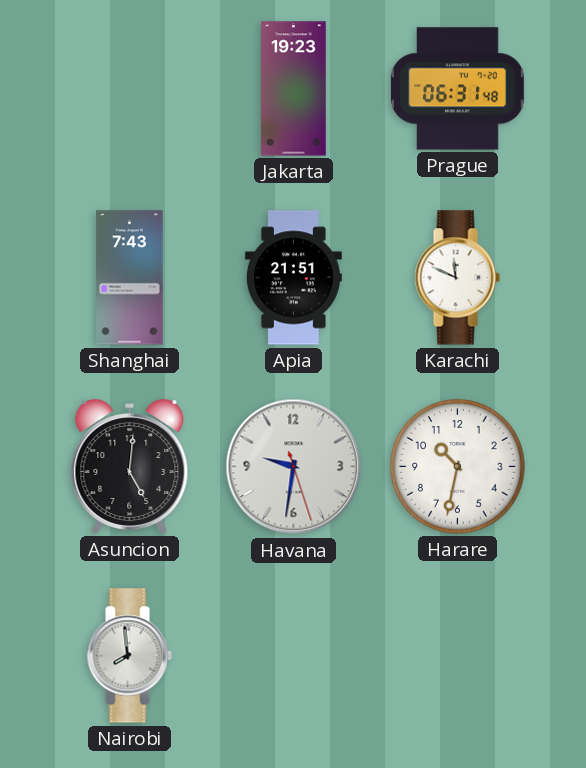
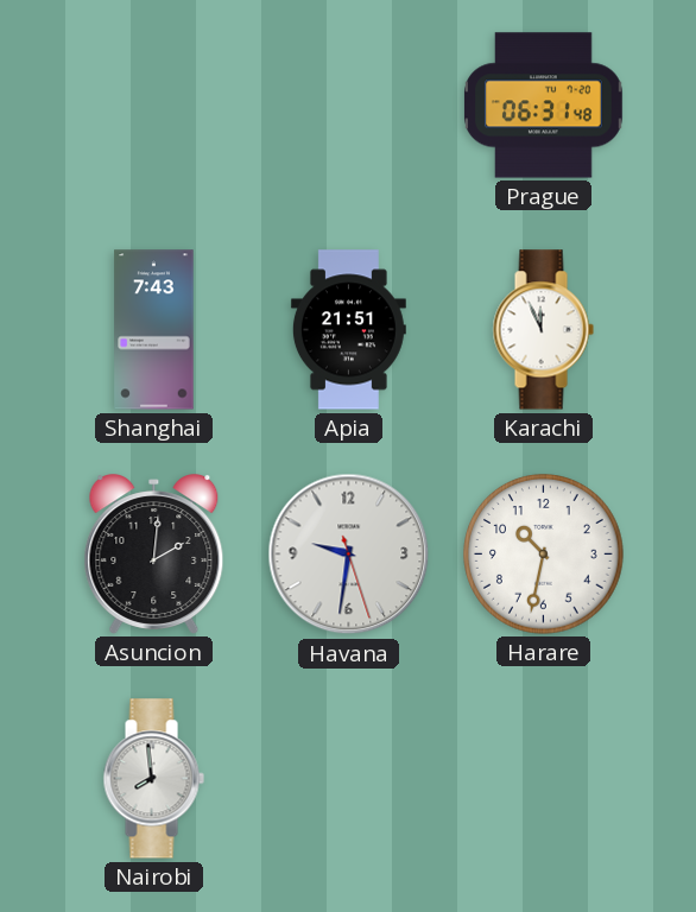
Jakarta: 19:23 -> none
Karachi: 11:49 -> 11:56
Asuncion: 5:01 -> 2:01
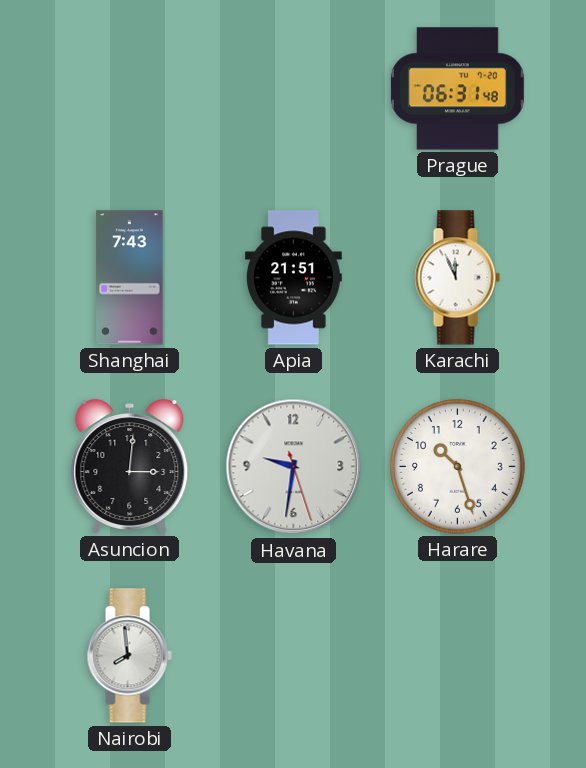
Asuncion: 2:01 -> 3:01
Harare: 10:32 -> 10:27
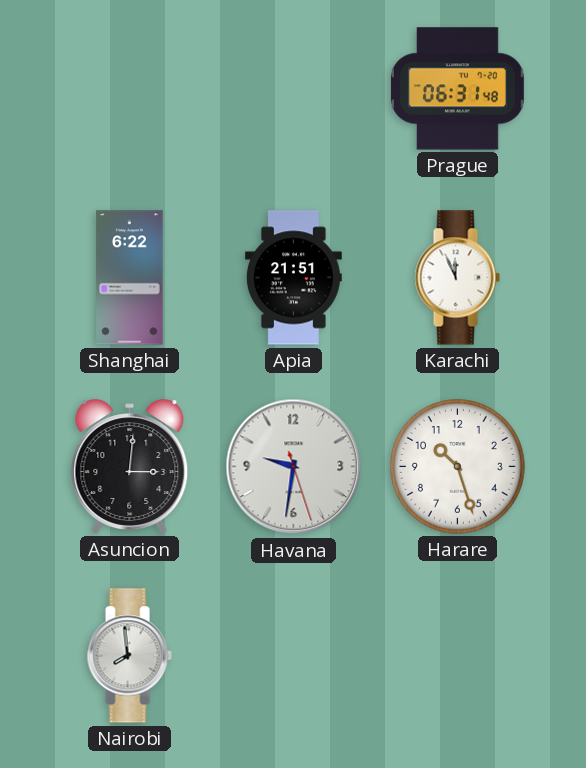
Shanghai: 7:43 -> 6:22
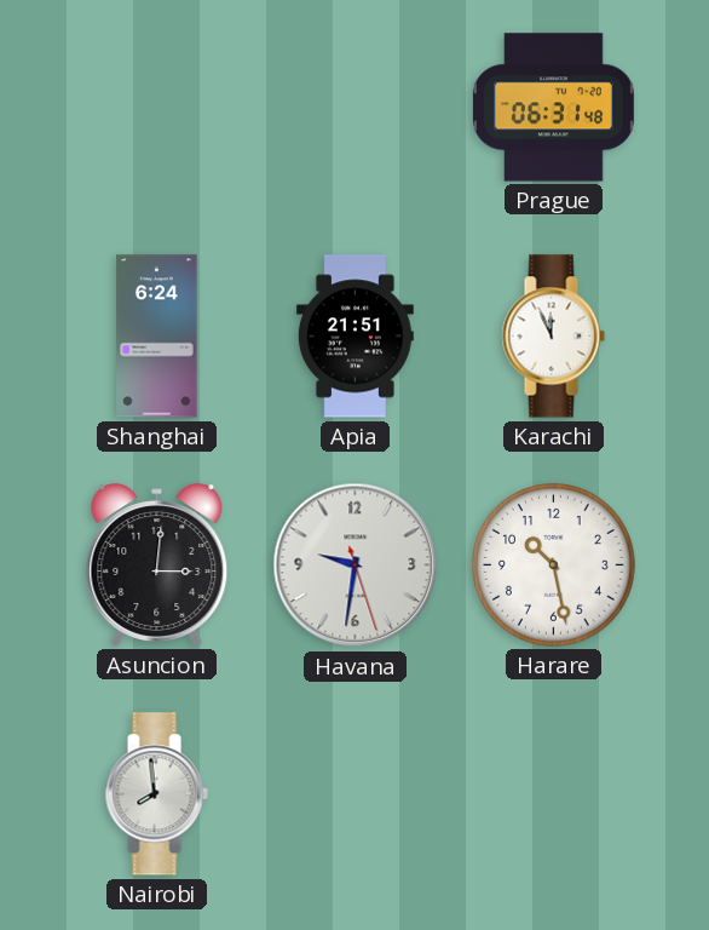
Shanghai: 6:22 -> 6:24
Harare: 10:27 -> 10:28
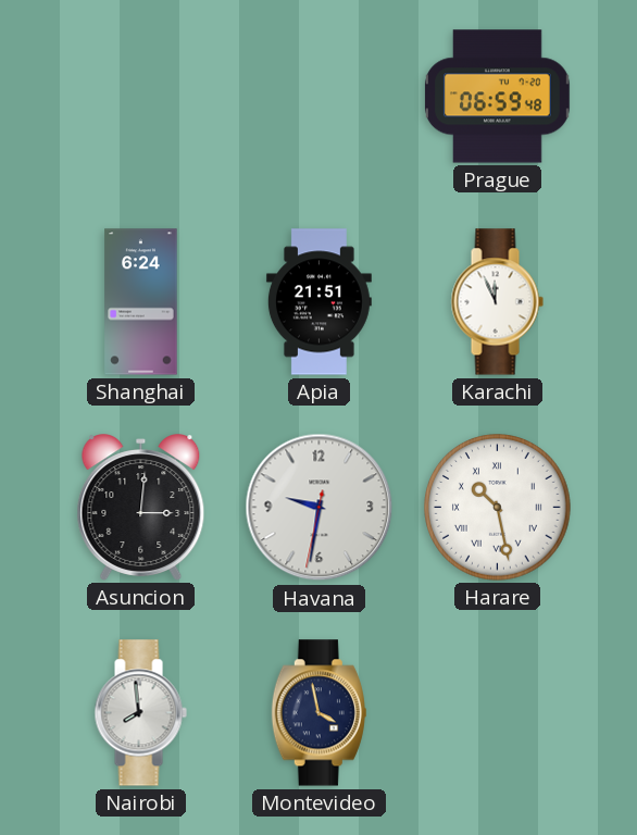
Prague: 06:31 -> 06:59
Havana: 9:31:27 -> 9:31:32
Harare numerals: Arabic -> Roman
Montevideo: none -> 3:58
